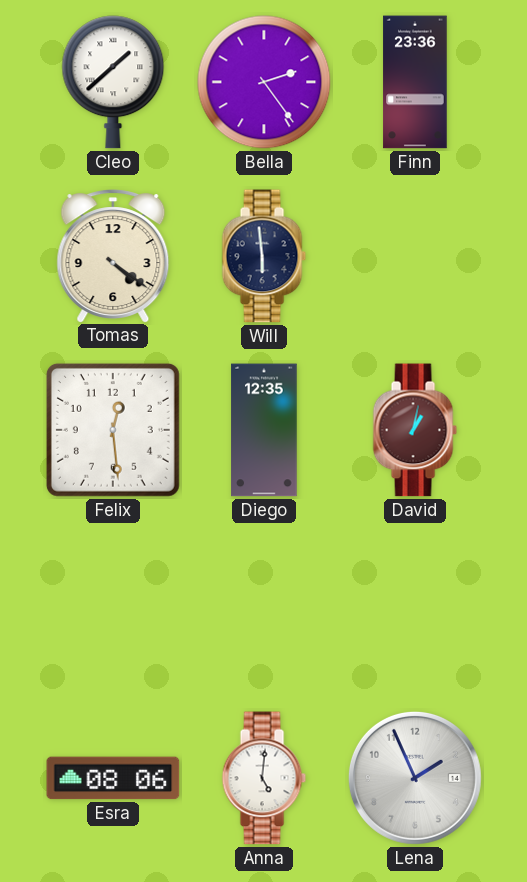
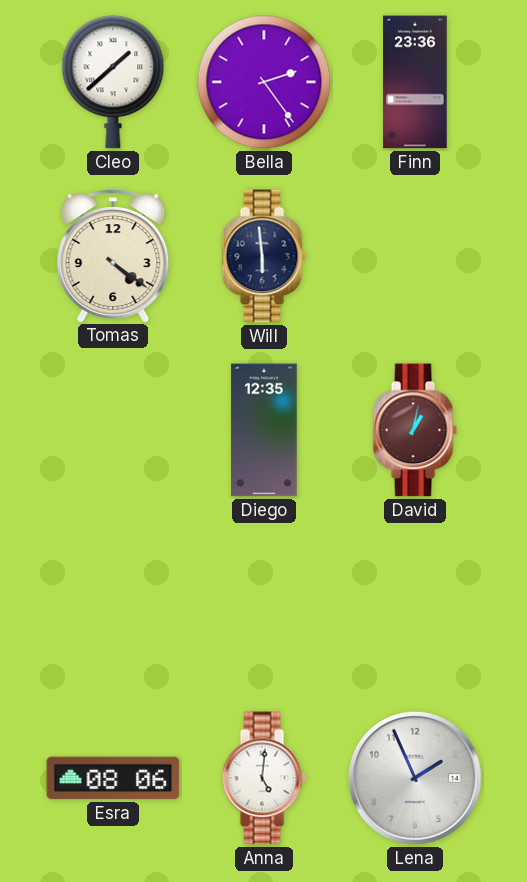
Felix: 12:29 -> none
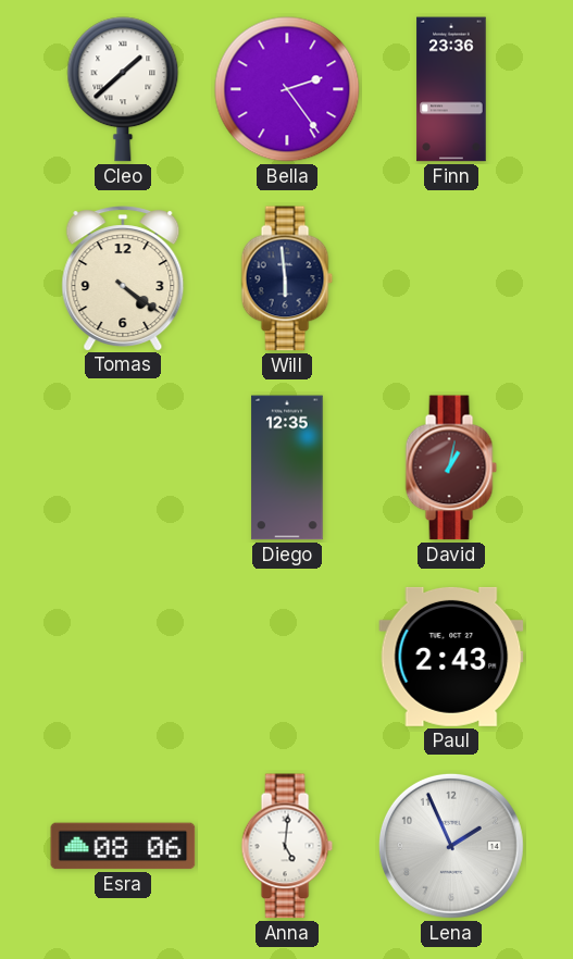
Paul: none -> 2:43
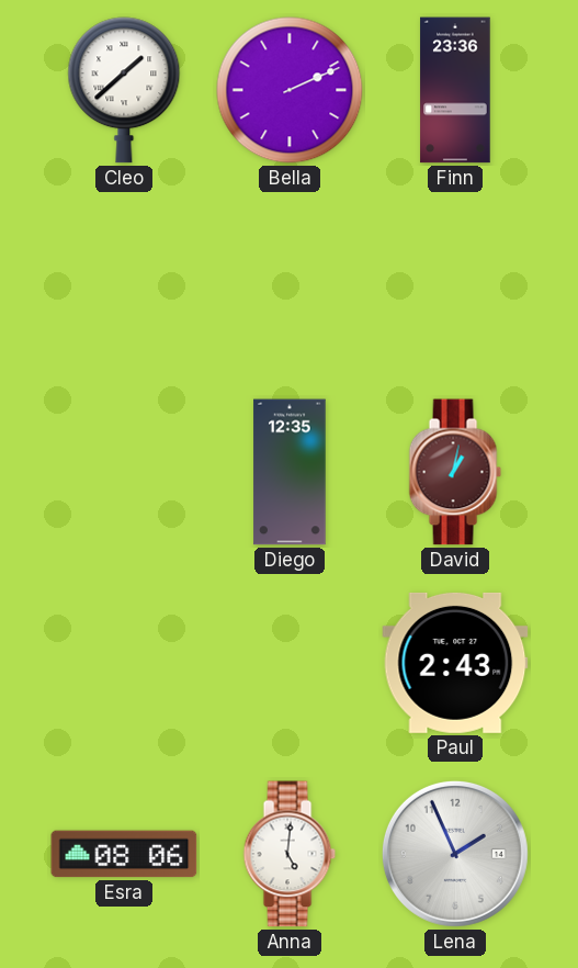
Bella: 2:24 -> 2:11
Tomas: 4:21 -> none
Will: 5:59 -> none
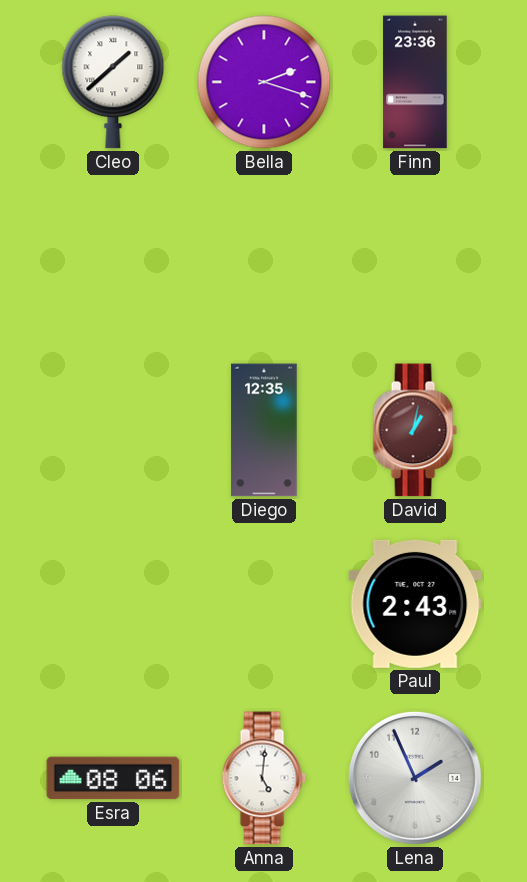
Bella: 2:11 -> 2:18
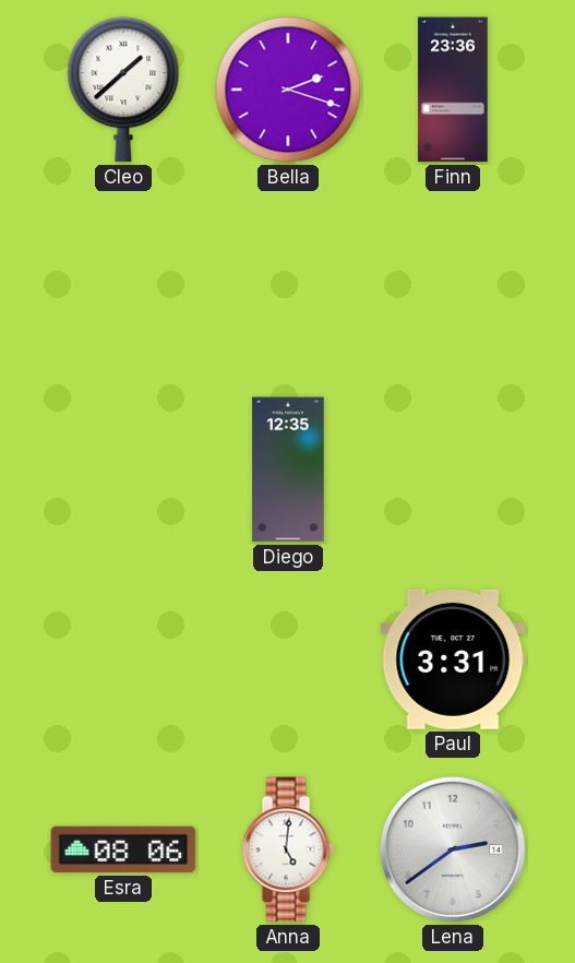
David: 1:02 -> none
Paul: 2:43 -> 3:31
Lena: 1:56 -> 2:39
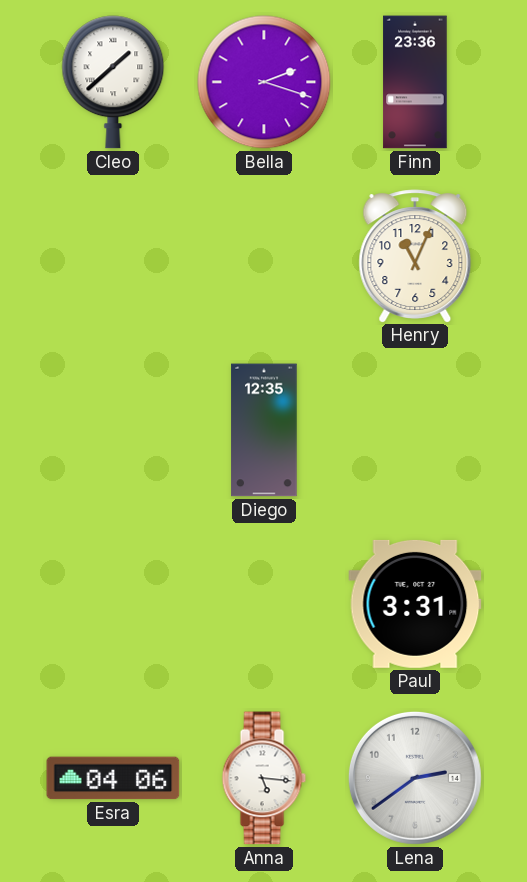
Henry: none -> 11:04
Esra: 08:06 -> 04:06
Anna: 5:01 -> 5:16
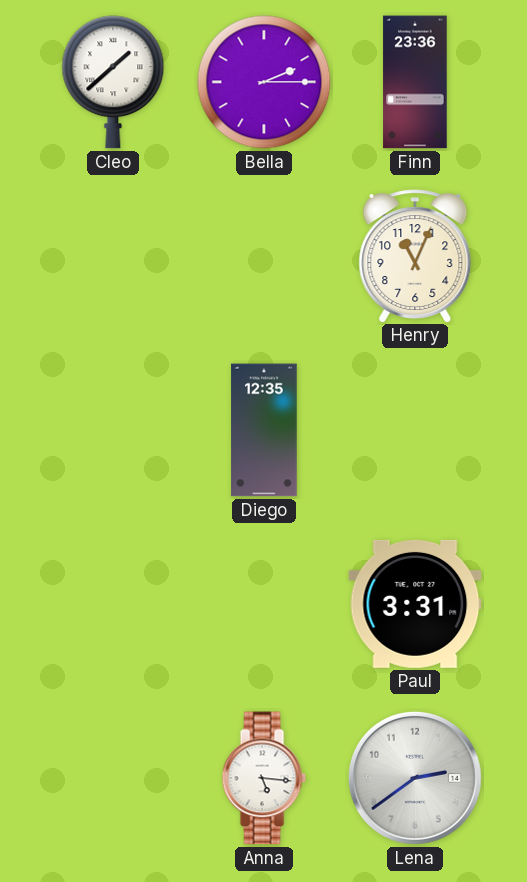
Bella: 2:18 -> 2:15
Esra: 04:06 -> none
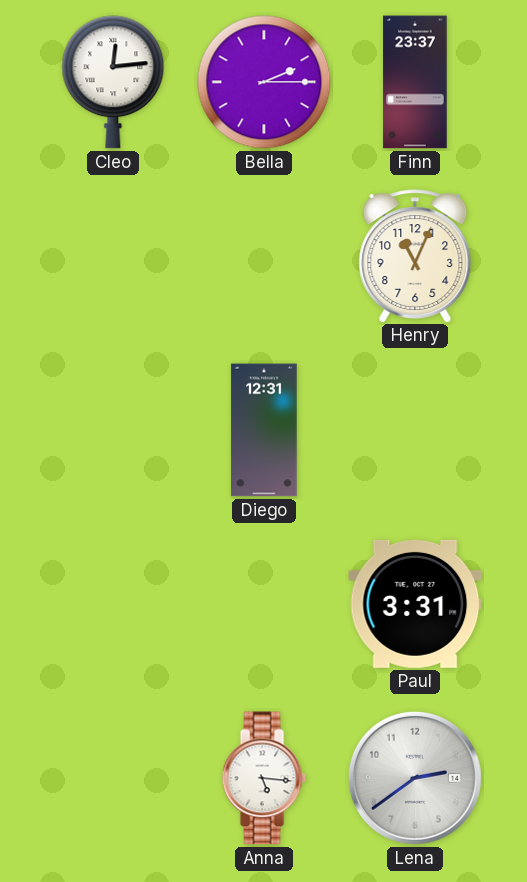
Cleo: 1:38 -> 12:14
Finn: 23:36 -> 23:37
Diego: 12:35 -> 12:31
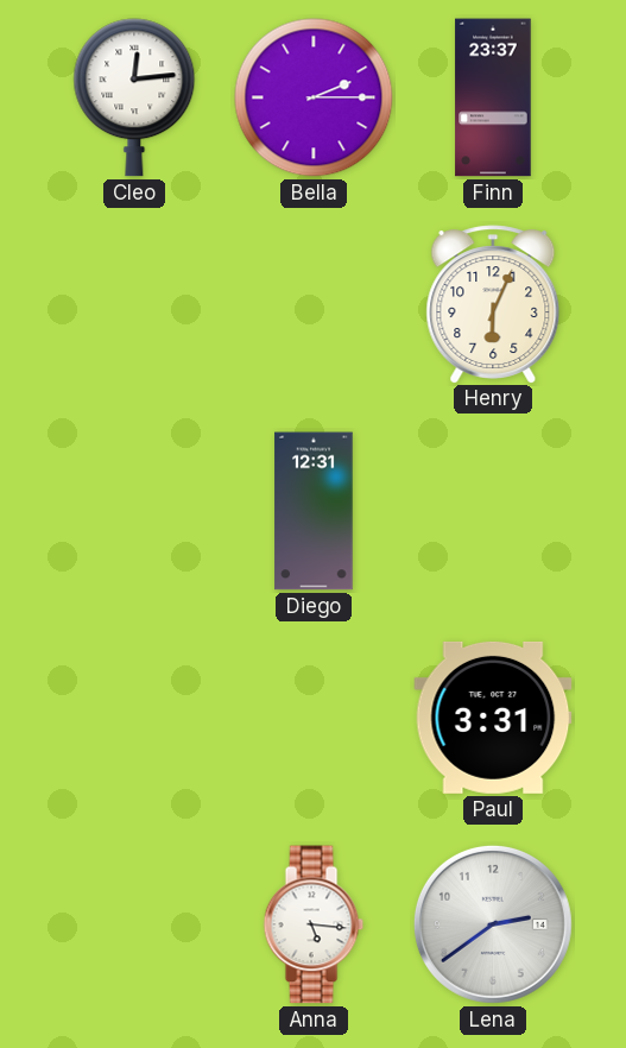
Henry: 11:04 -> 6:04
